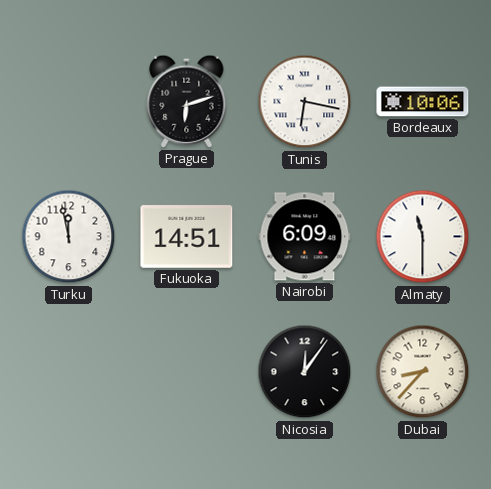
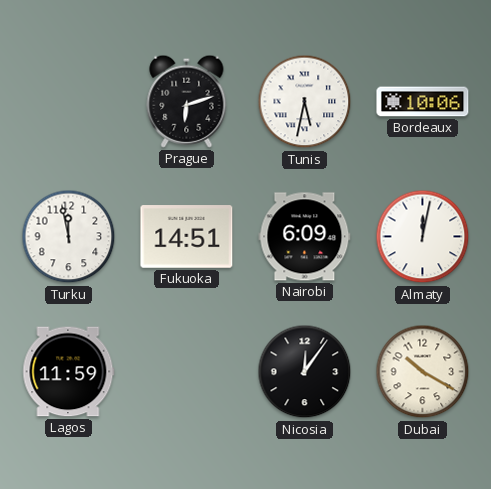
Tunis: 6:17 -> 5:32
Almaty: 11:30 -> 12:02
Lagos: none -> 11:59
Dubai: 8:37 -> 10:20
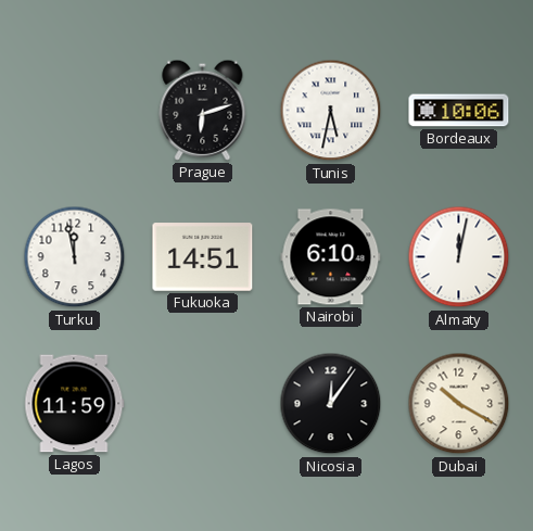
Nairobi: 6:09 -> 6:10
